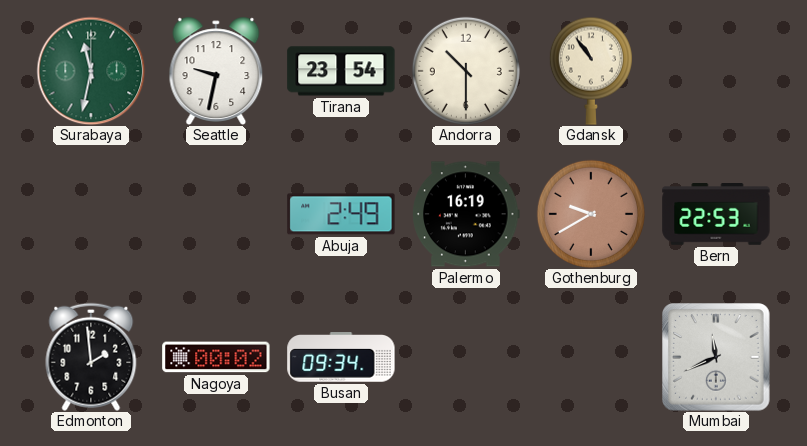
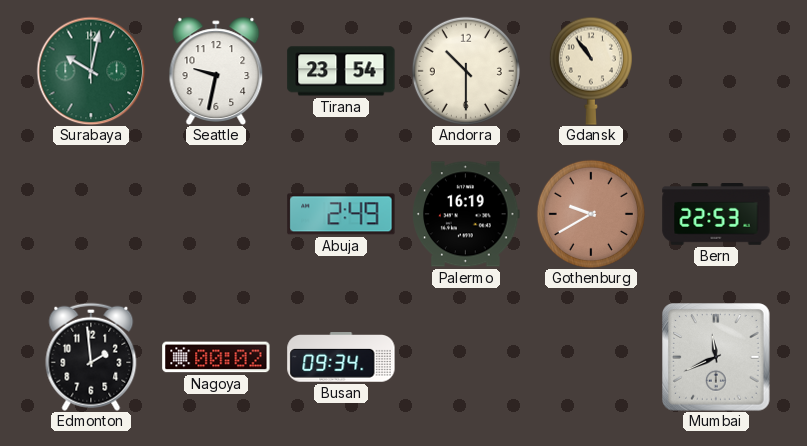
Surabaya: 11:32 -> 10:02
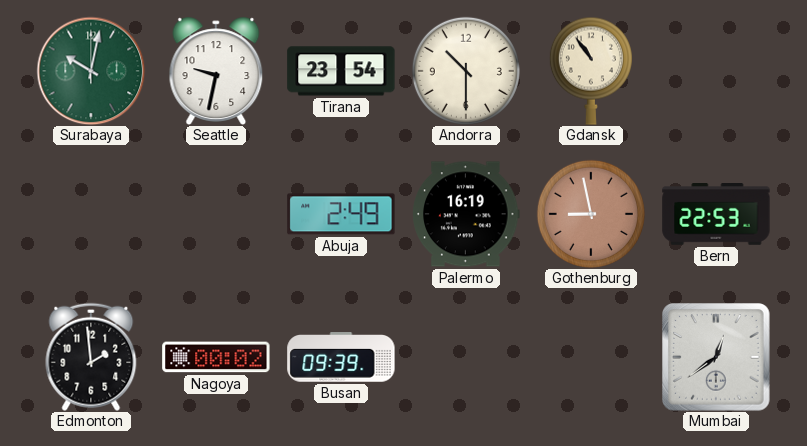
Gothenburg: 9:40 -> 8:58
Busan: 09:34 -> 09:39
Mumbai: 11:41 -> 12:39
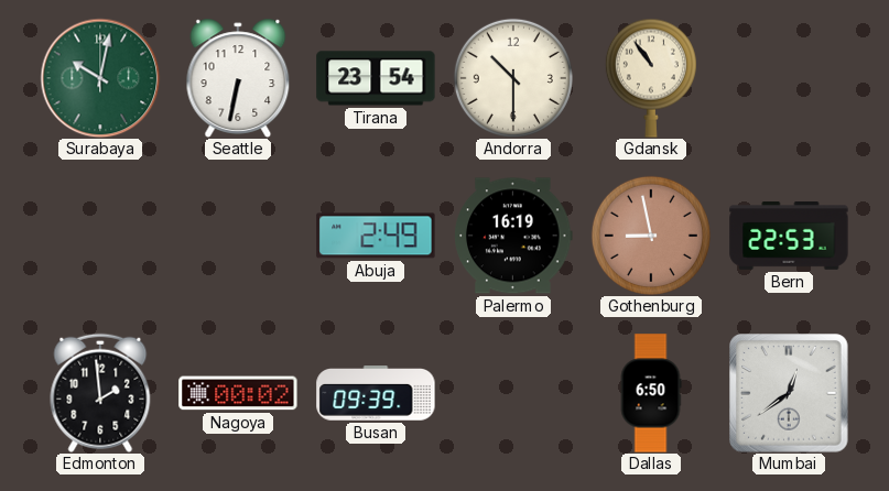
Seattle: 9:32 -> 6:32
Dallas: none -> 6:50
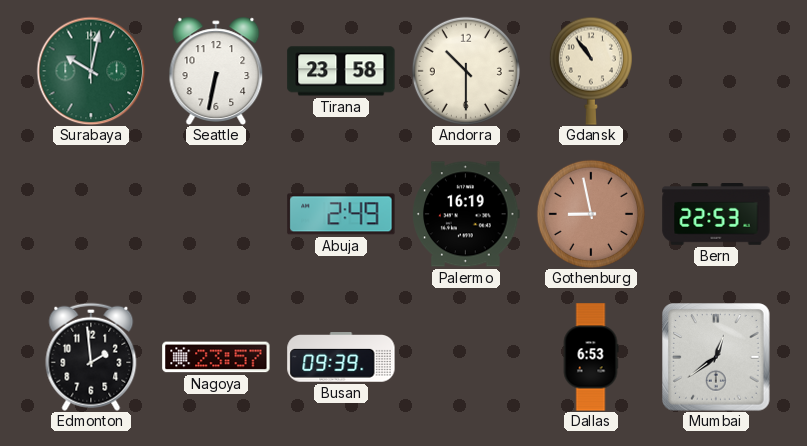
Tirana: 23:54 -> 23:58
Nagoya: 00:02 -> 23:57
Dallas: 6:50 -> 6:53
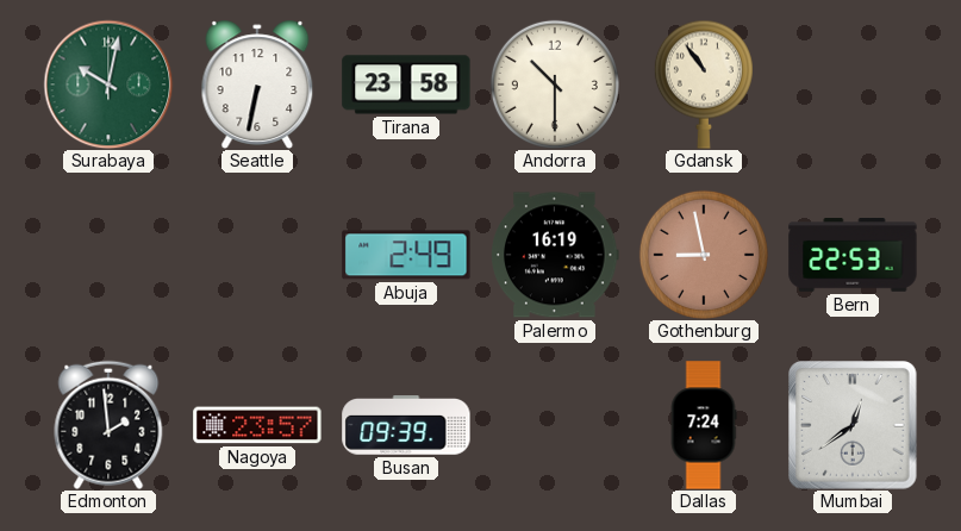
Dallas: 6:53 -> 7:24
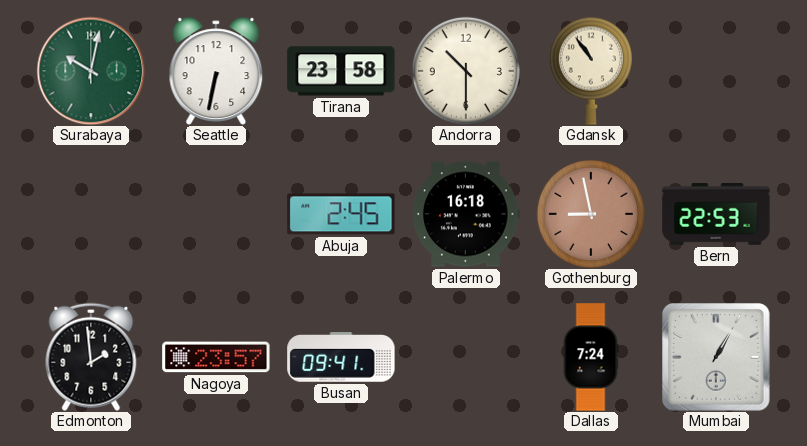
Abuja: 2:49 -> 2:45
Palermo: 16:19 -> 16:18
Busan: 09:39 -> 09:41
Mumbai: 12:39 -> 1:05
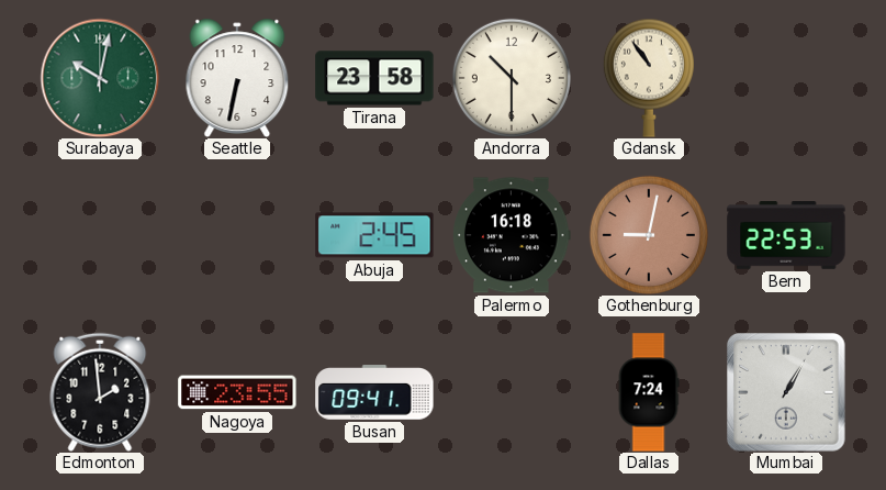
Gothenburg: 8:58 -> 9:02
Nagoya: 23:57 -> 23:55
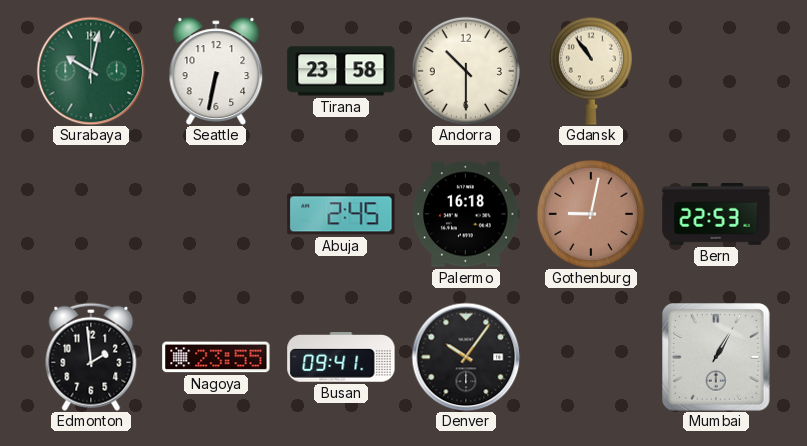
Denver: none -> 10:06
Dallas: 7:24 -> none
